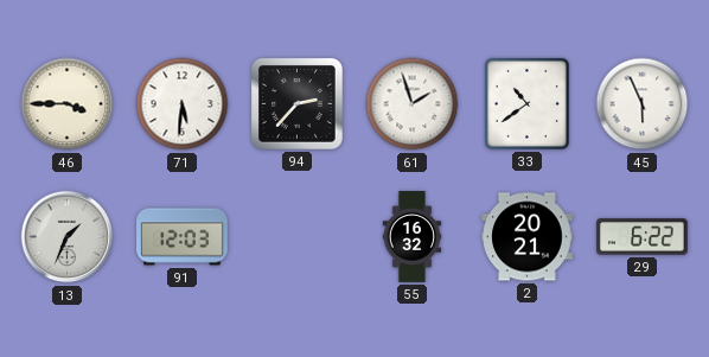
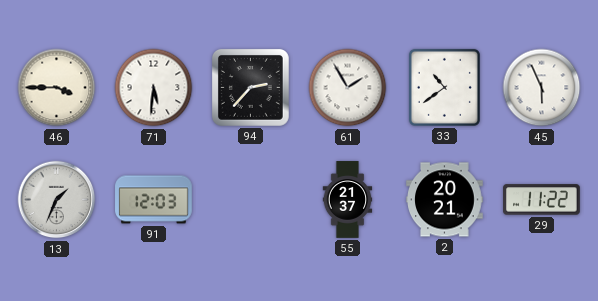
61: 1:57 -> 1:55
55: 16:32 -> 21:37
29: 6:22 -> 11:22
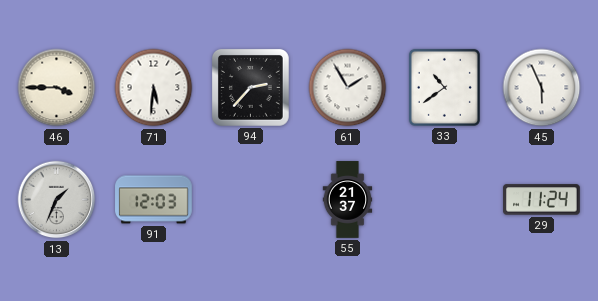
2: 20:21 -> none
29: 11:22 -> 11:24
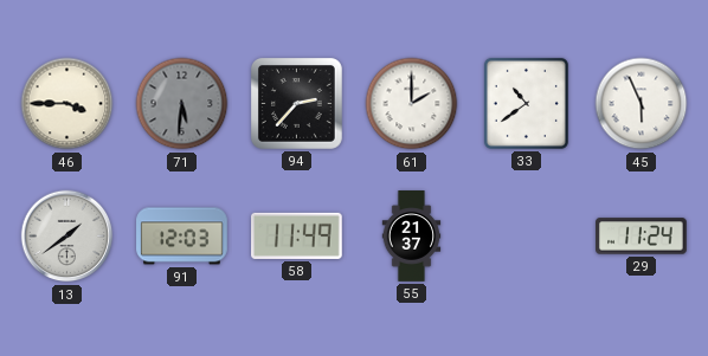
71 dial: white -> grey
61: 1:55 -> 2:00
13: 1:34 -> 1:39
58: none -> 11:49
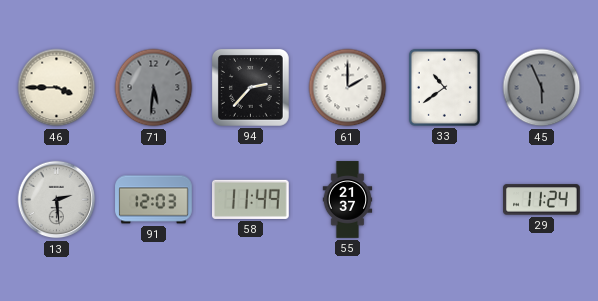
45 dial: white -> grey
13: 1:39 -> 2:29
